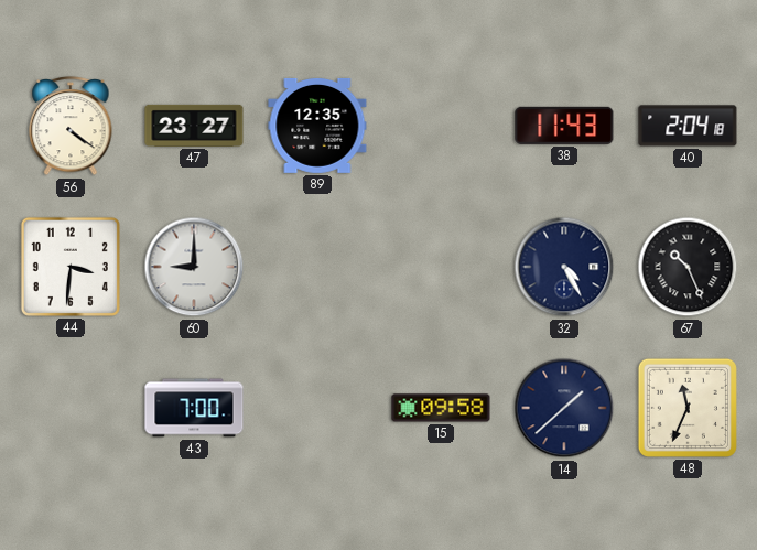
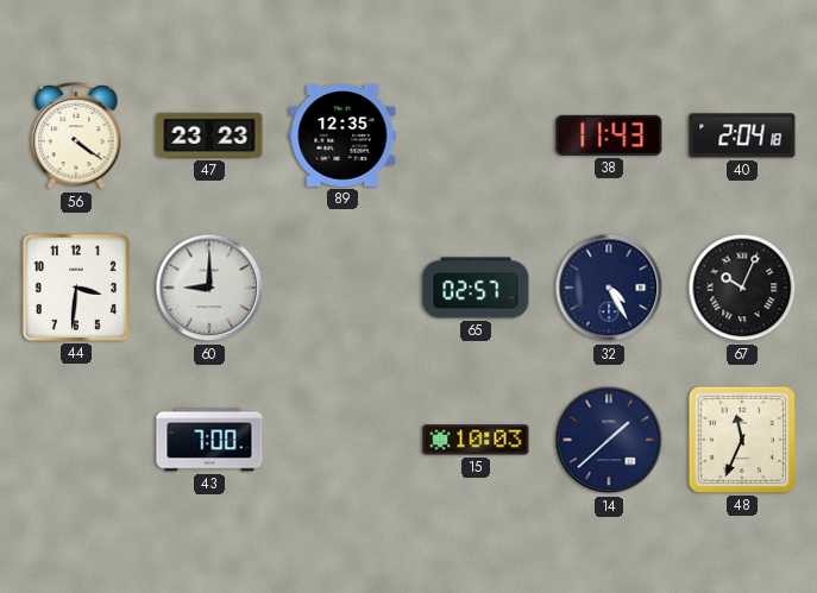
47: 23:27 -> 23:23
65: none -> 02:57
67: 10:26 -> 10:04
15: 09:58 -> 10:03
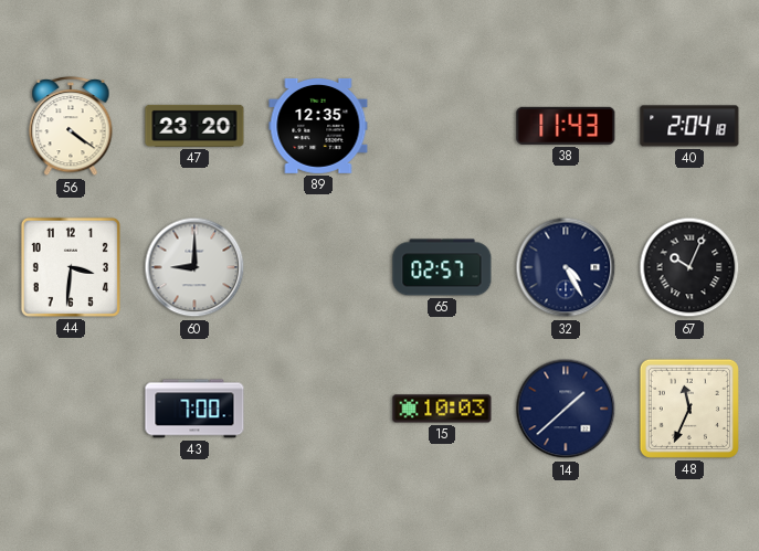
47: 23:23 -> 23:20
